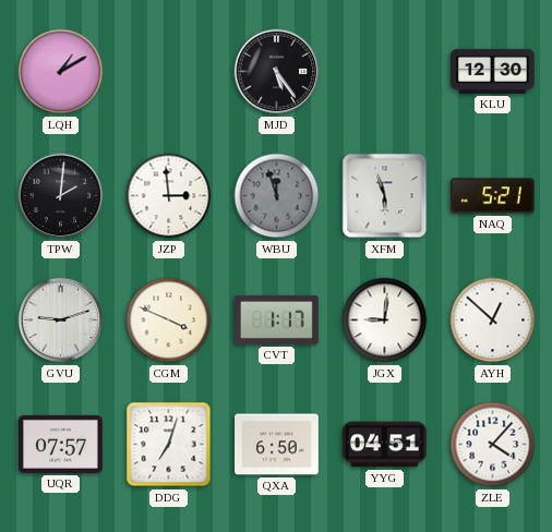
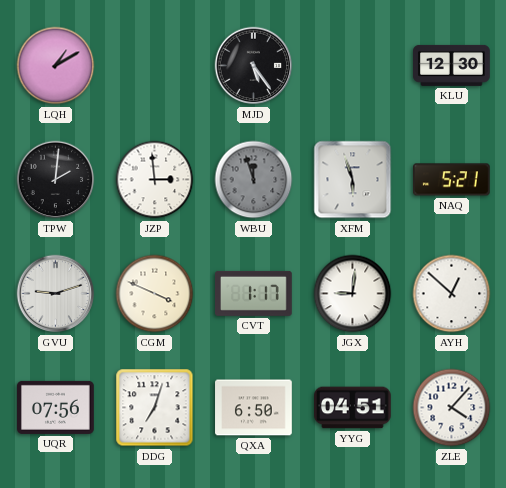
UQR: 07:57 -> 07:56
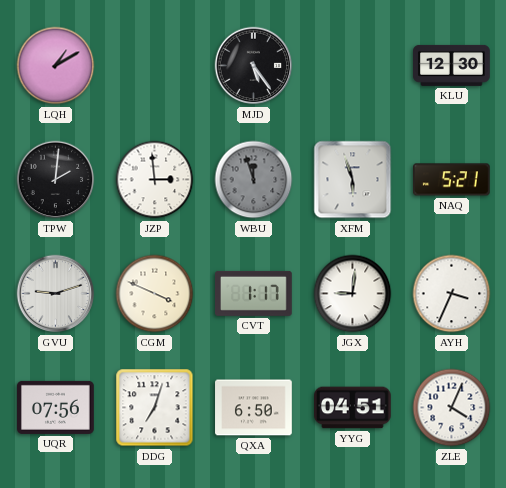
AYH: 12:52 -> 3:34
ZLE: 4:07 -> 4:04
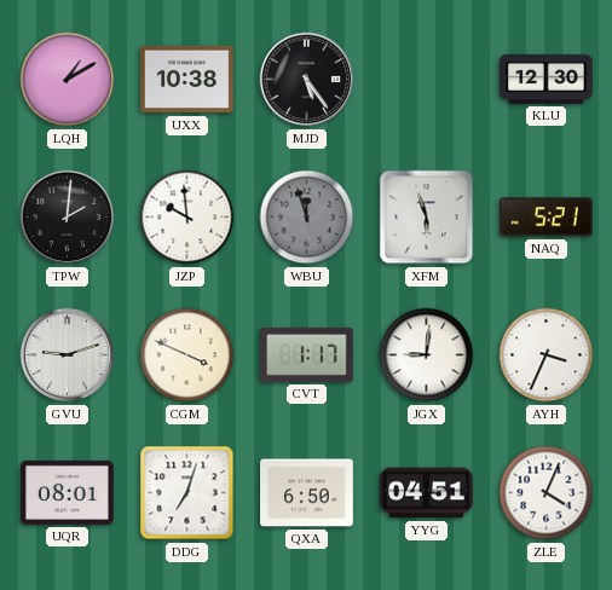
UXX: none -> 10:38
JZP: 2:59 -> 9:59
UQR: 07:56 -> 08:01
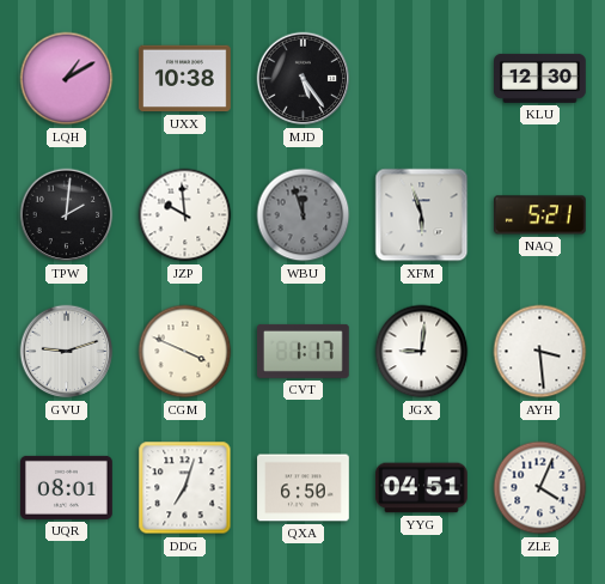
AYH: 3:34 -> 3:29
